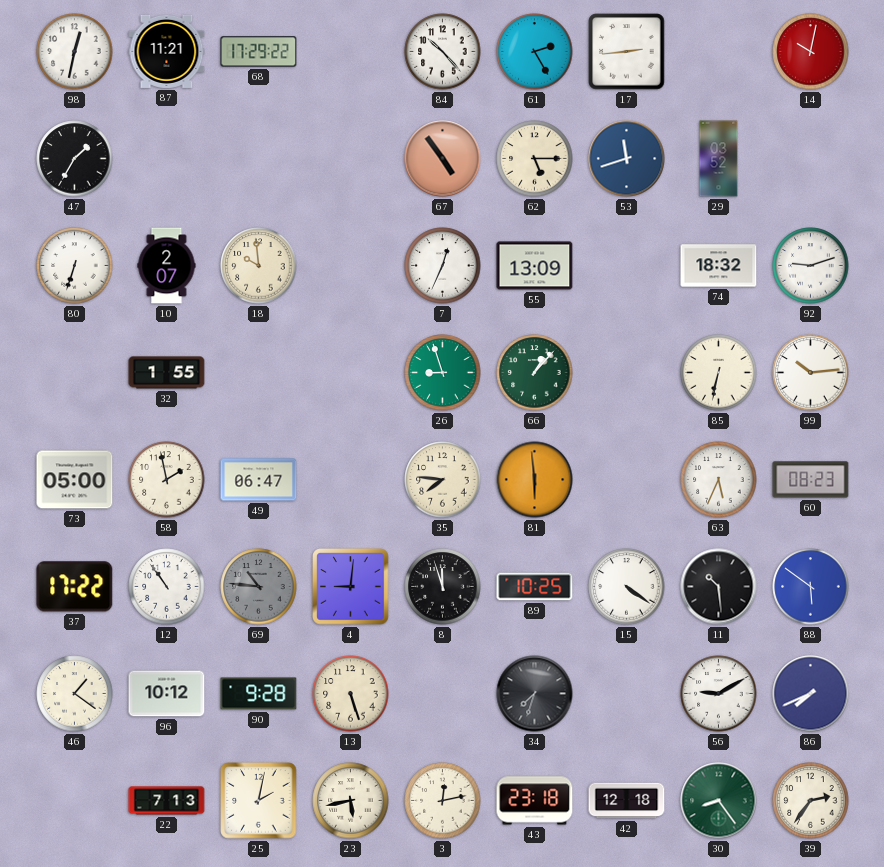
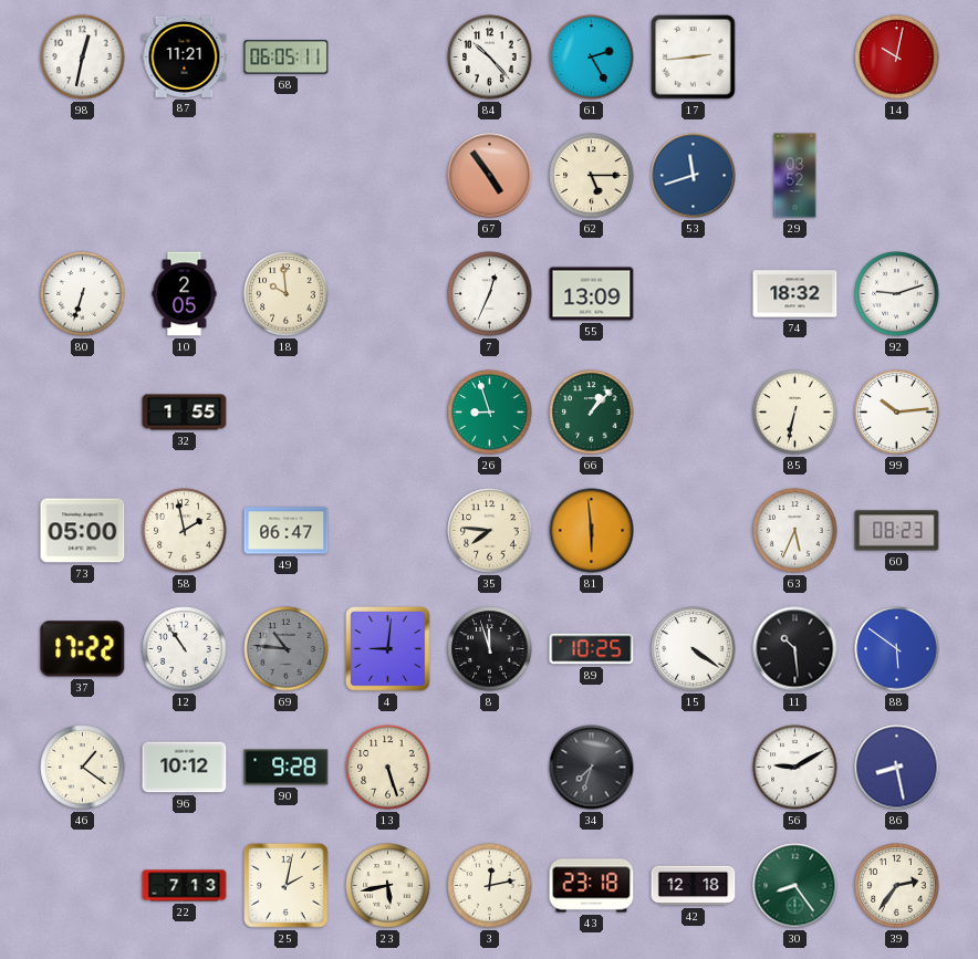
68: 17:29 -> 06:05
47: 1:35 -> none
10: 2:07 -> 2:05
86: 7:41 -> 8:28
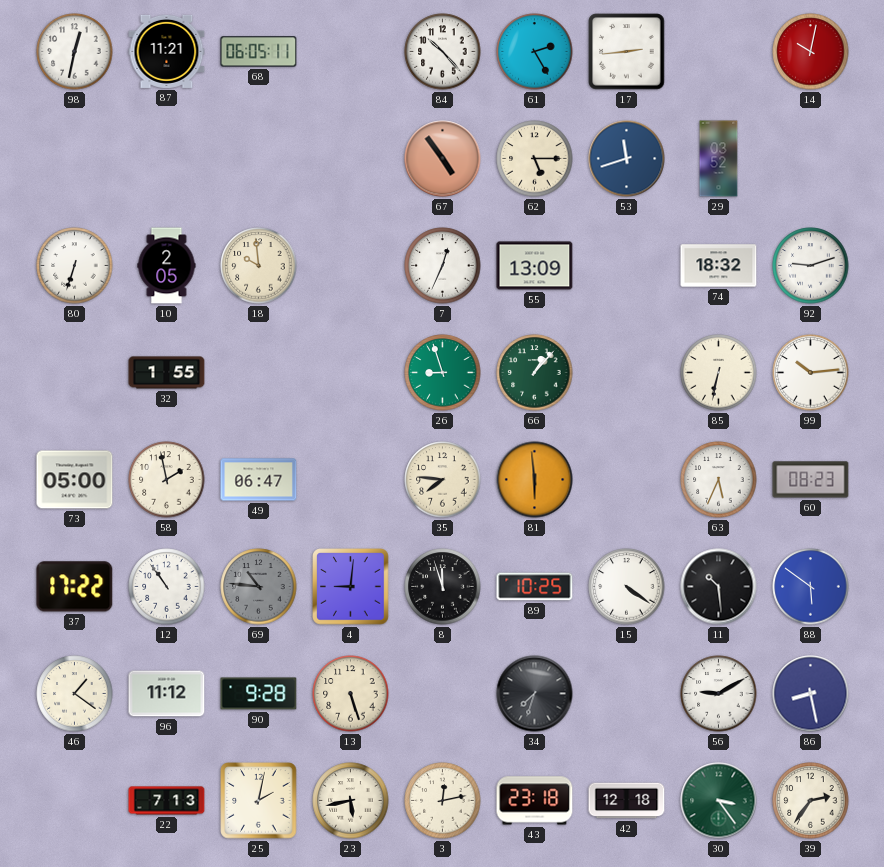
96: 10:12 -> 11:12
30: 8:24 -> 3:24
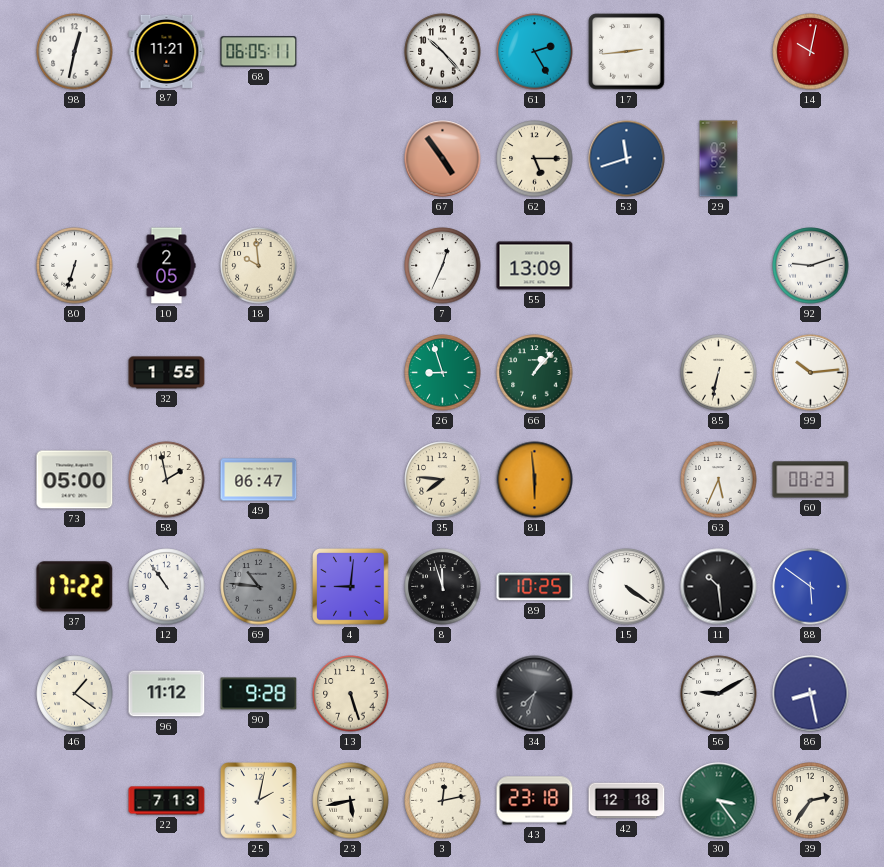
74: 18:32 -> none
